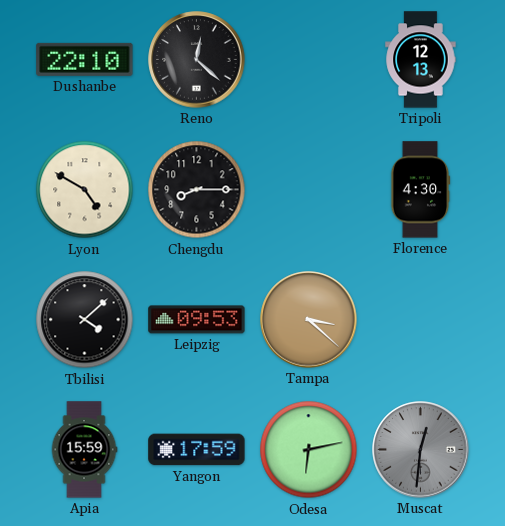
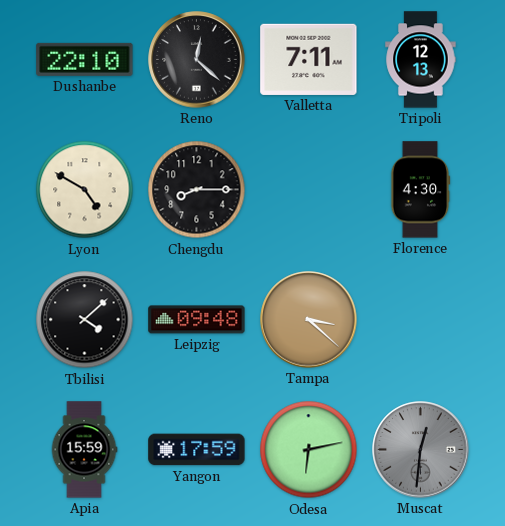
Valletta: none -> 7:11
Leipzig: 09:53 -> 09:48
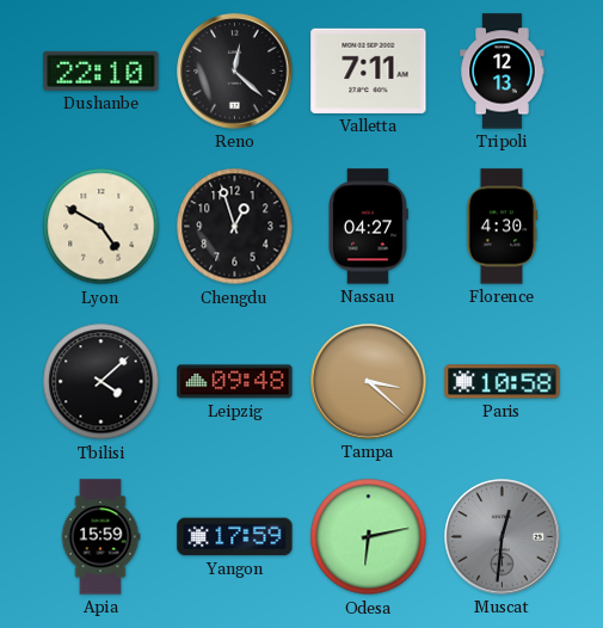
Chengdu: 8:15 -> 12:57
Nassau: none -> 04:27
Paris: none -> 10:58
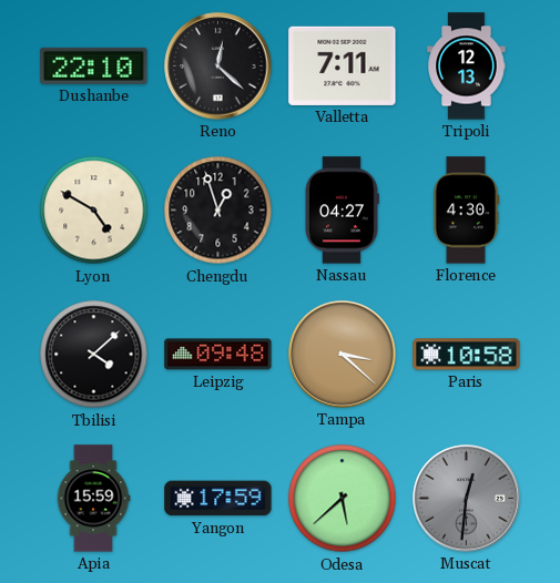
Odesa: 6:13 -> 5:38
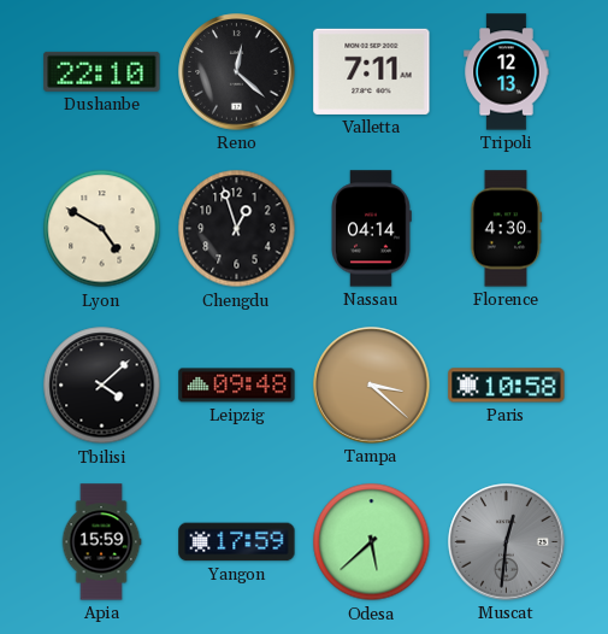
Nassau: 04:27 -> 04:14
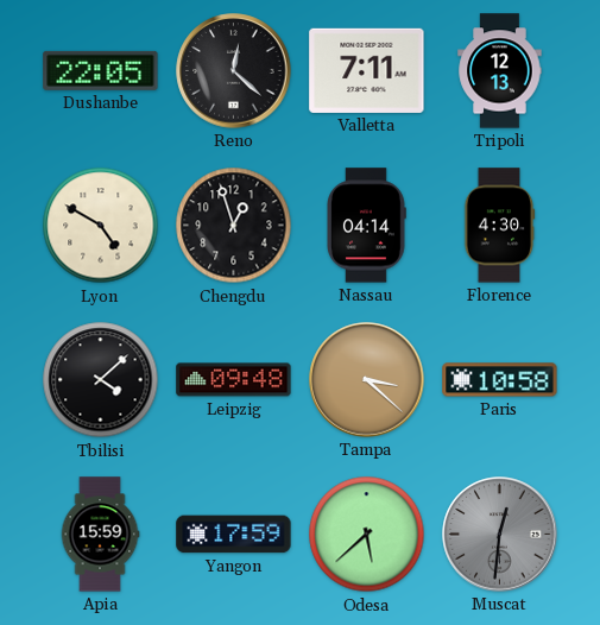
Dushanbe: 22:10 -> 22:05
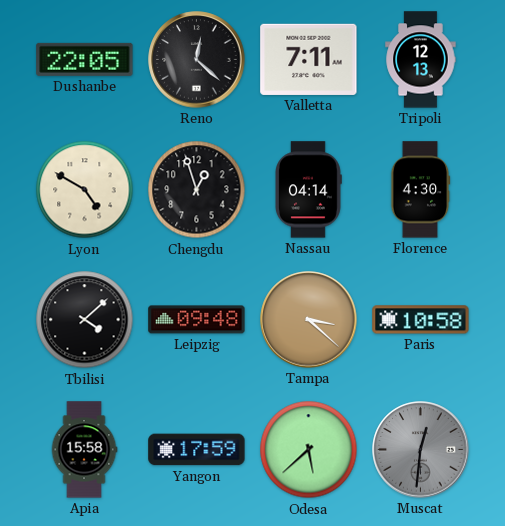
Apia: 15:59 -> 15:58
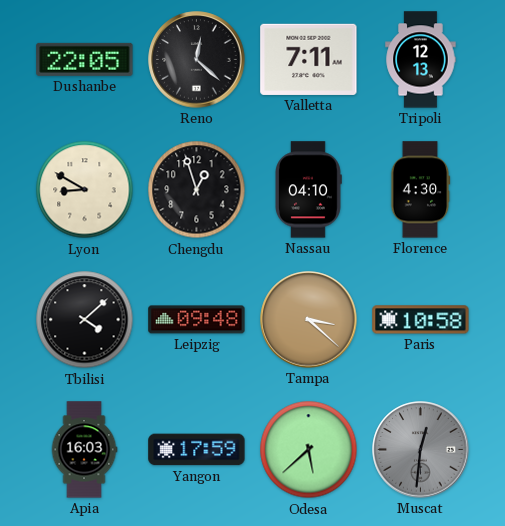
Lyon: 4:50 -> 8:50
Nassau: 04:14 -> 04:10
Apia: 15:58 -> 16:03
